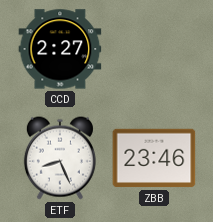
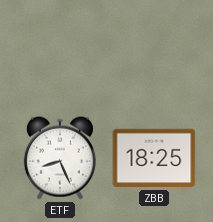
CCD: 2:27 -> none
ZBB: 23:46 -> 18:25
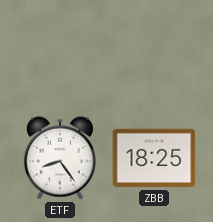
ETF: 8:26 -> 8:24
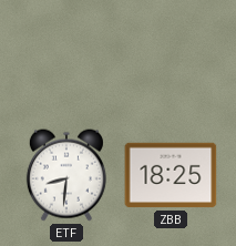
ETF: 8:24 -> 8:31
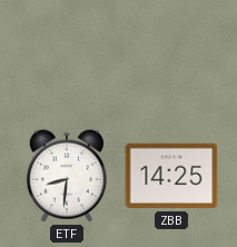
ZBB: 18:25 -> 14:25
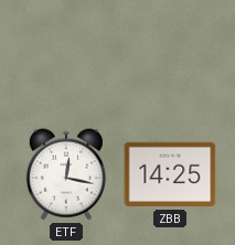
ETF: 8:31 -> 12:17
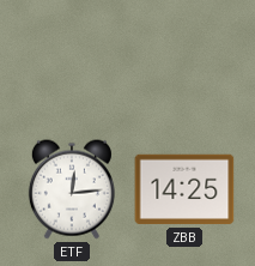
ETF: 12:17 -> 12:14
